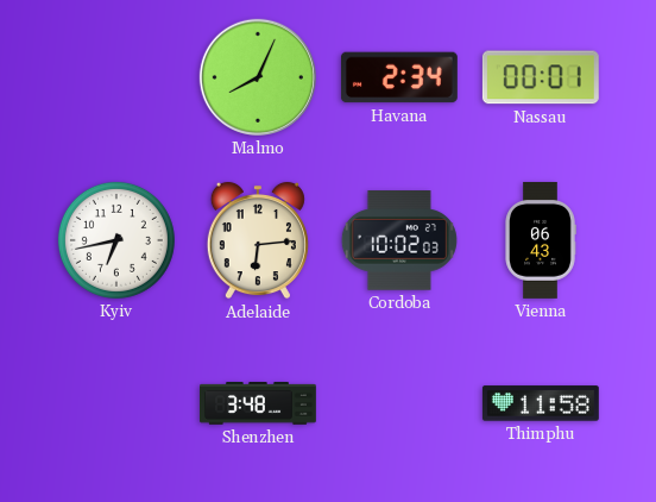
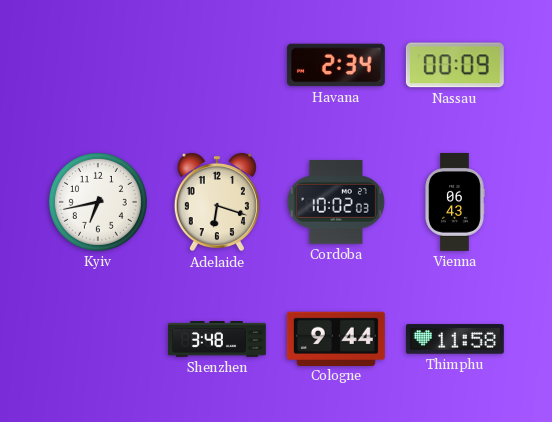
Malmo: 8:04 -> none
Nassau: 00:01 -> 00:09
Adelaide: 6:14 -> 6:18
Cologne: none -> 9:44
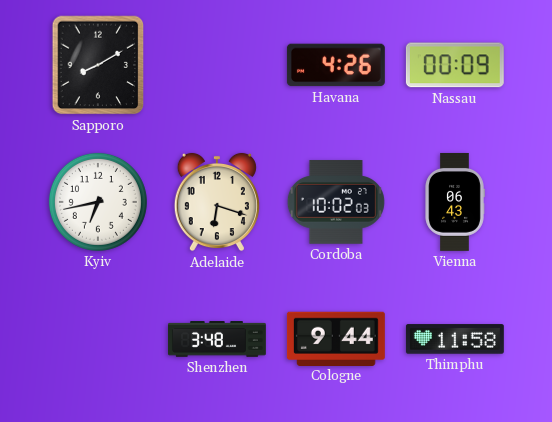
Sapporo: none -> 8:10
Havana: 2:34 -> 4:26
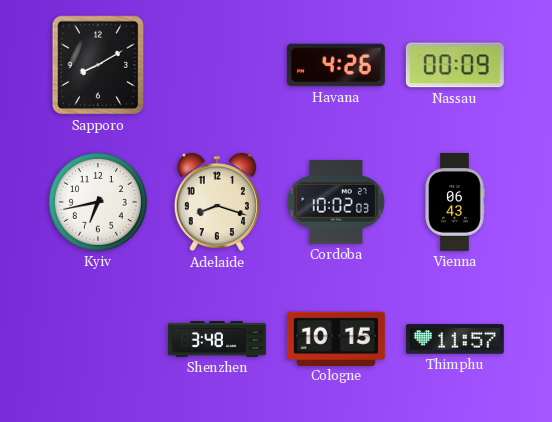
Adelaide: 6:18 -> 8:18
Cologne: 9:44 -> 10:15
Thimphu: 11:58 -> 11:57
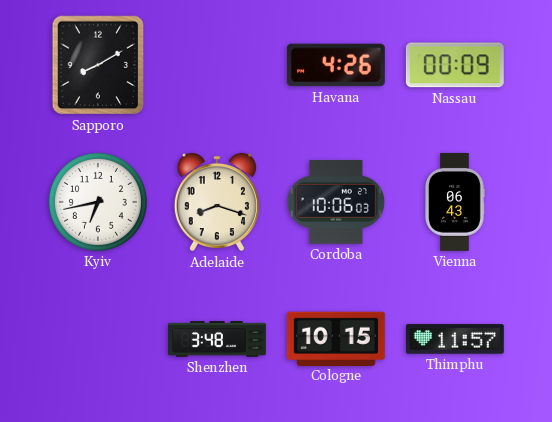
Cordoba: 10:02 -> 10:06
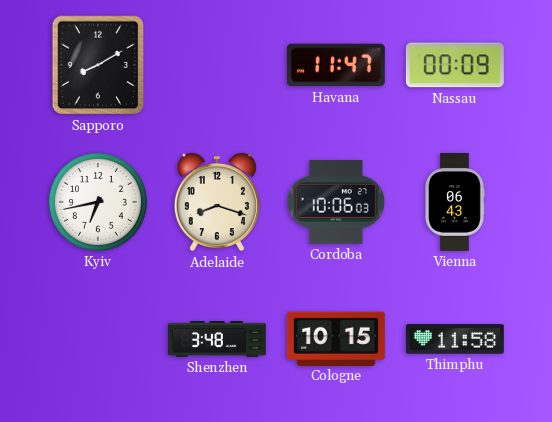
Havana: 4:26 -> 11:47
Thimphu: 11:57 -> 11:58
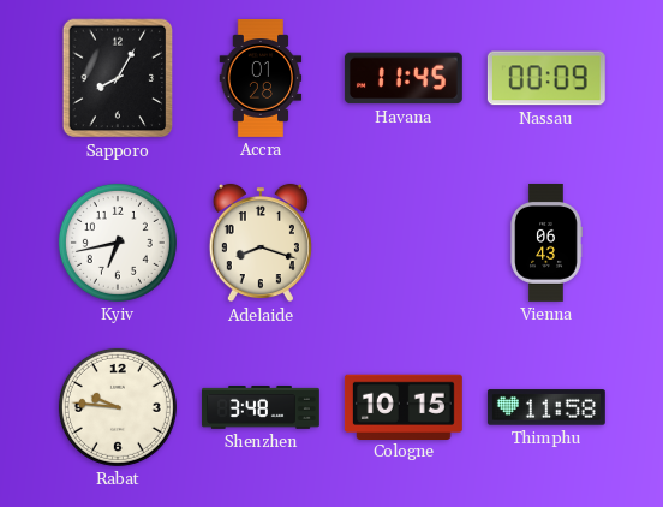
Sapporo: 8:10 -> 8:05
Accra: none -> 01:28
Havana: 11:47 -> 11:45
Cordoba: 10:06 -> none
Rabat: none -> 9:46
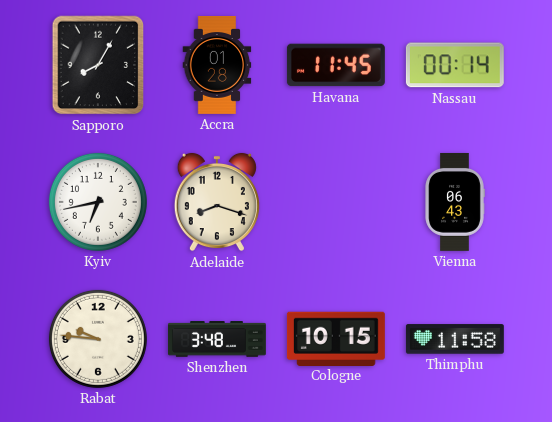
Nassau: 00:09 -> 00:14
